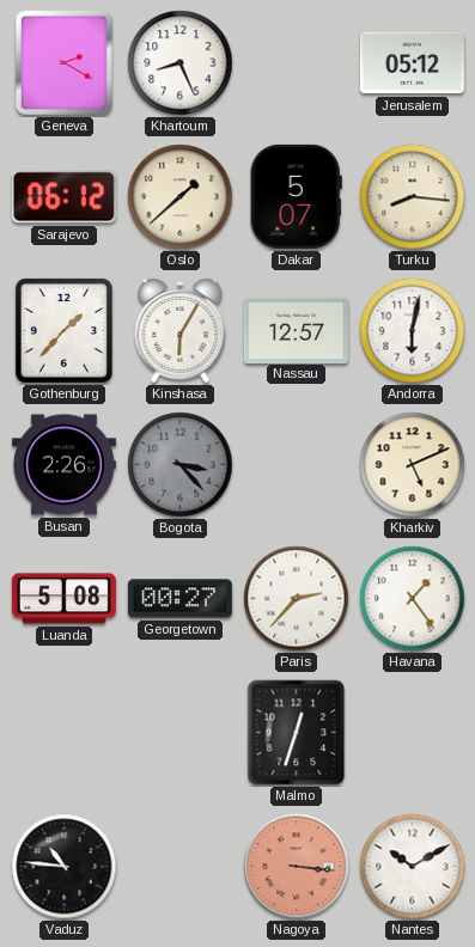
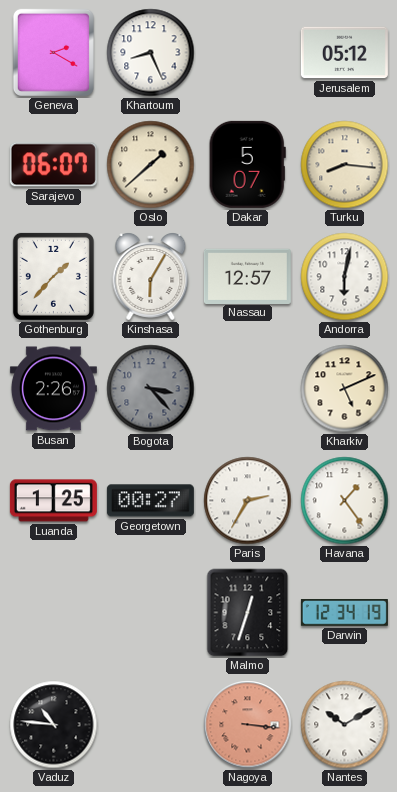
Sarajevo: 06:12 -> 06:07
Luanda: 5:08 -> 1:25
Paris: 2:37 -> 2:35
Darwin: none -> 12:34
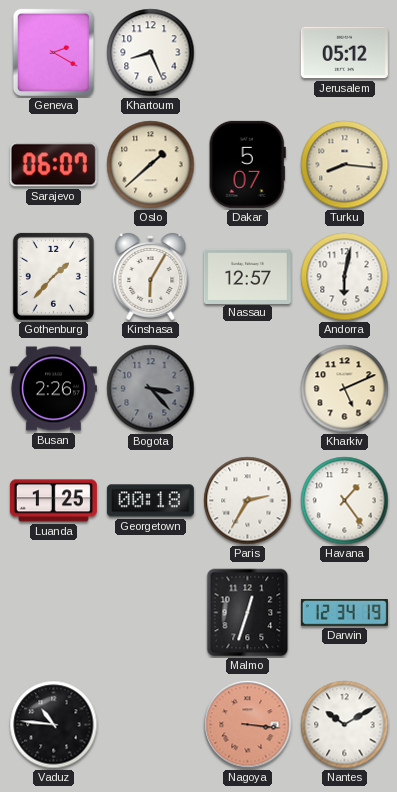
Georgetown: 00:27 -> 00:18
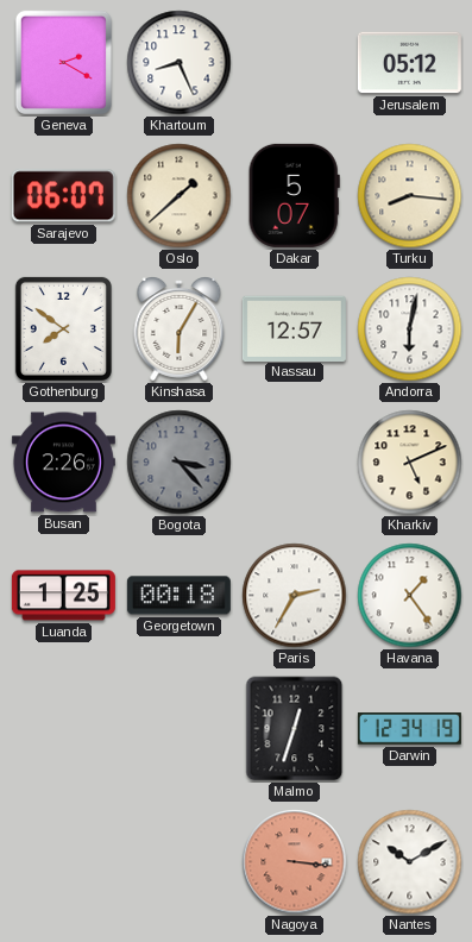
Gothenburg: 1:37 -> 7:51
Vaduz: 10:46 -> none
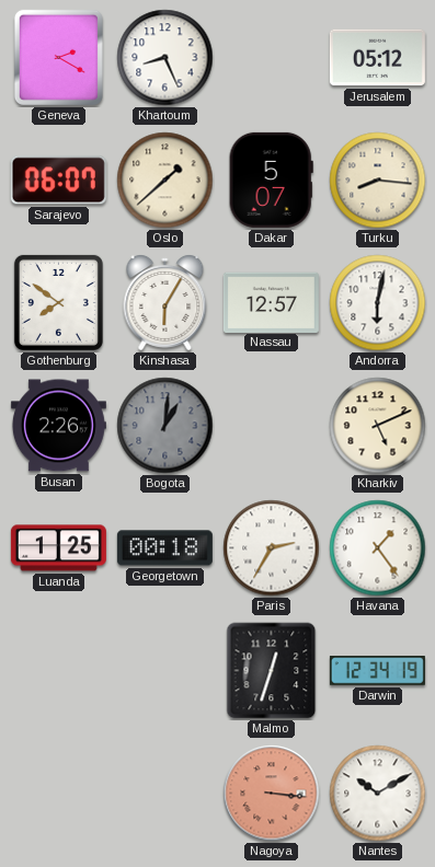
Bogota: 3:23 -> 1:01
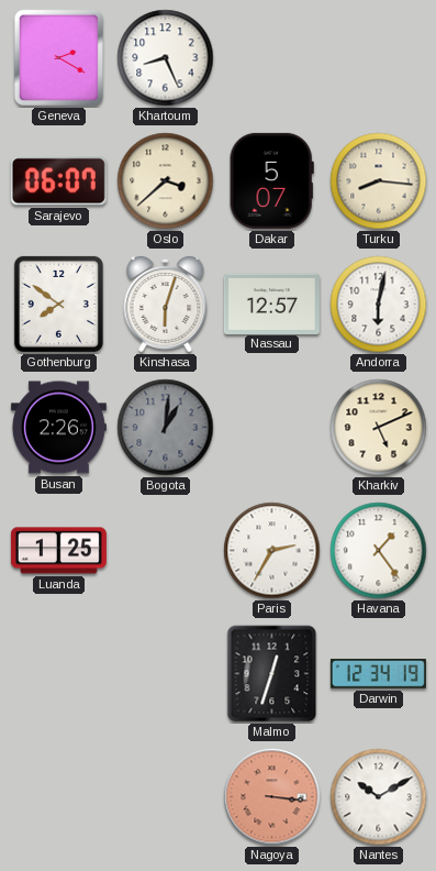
Jerusalem: 05:12 -> none
Oslo: 1:38 -> 3:38
Kinshasa: 6:05 -> 6:03
Georgetown: 00:18 -> none
